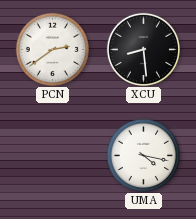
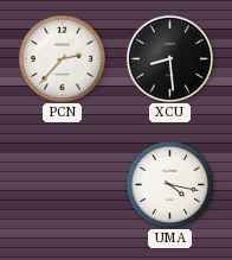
PCN: 2:39 -> 2:37
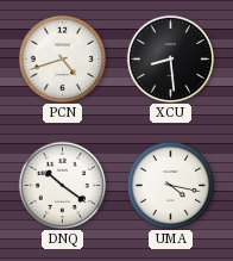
PCN: 2:37 -> 4:42
DNQ: none -> 10:21
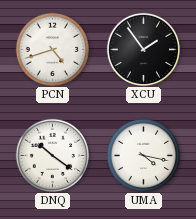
XCU: 8:29 -> 1:54
